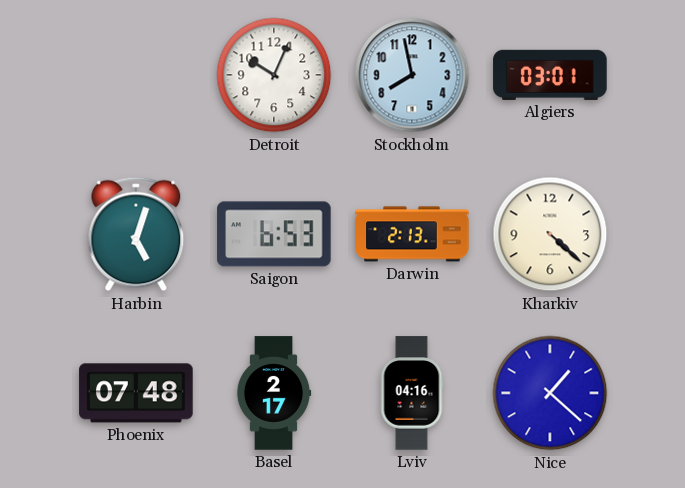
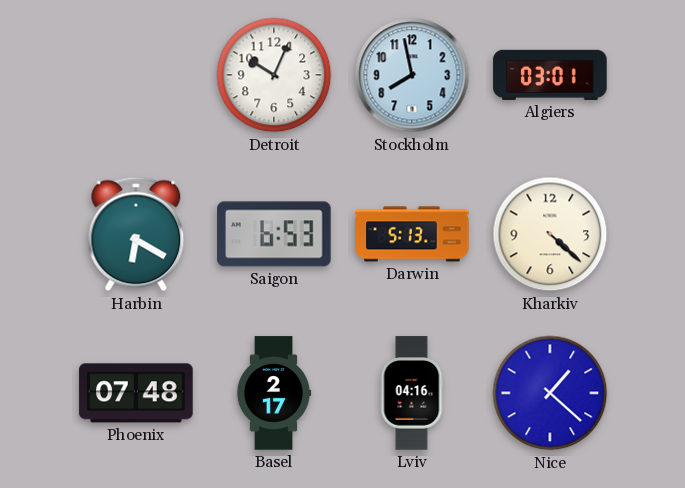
Harbin: 5:03 -> 6:20
Darwin: 2:13 -> 5:13
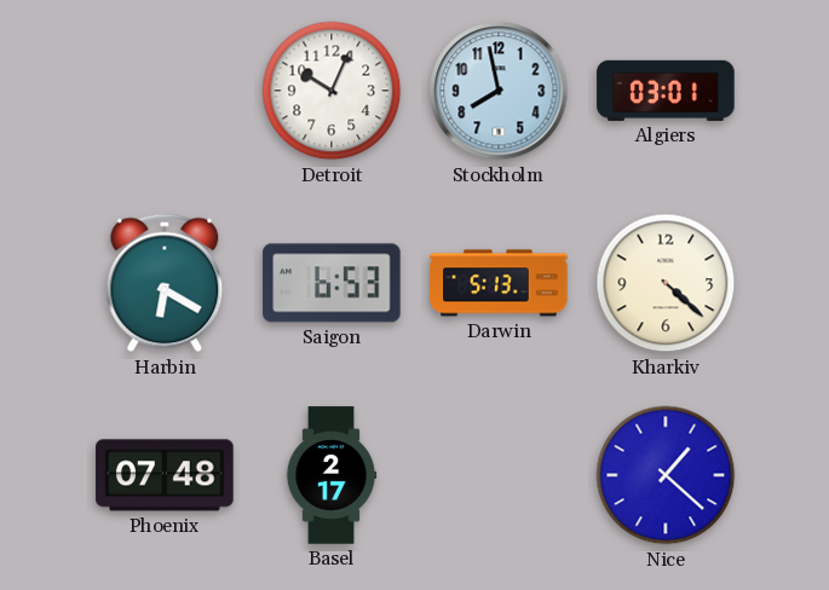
Lviv: 04:16 -> none
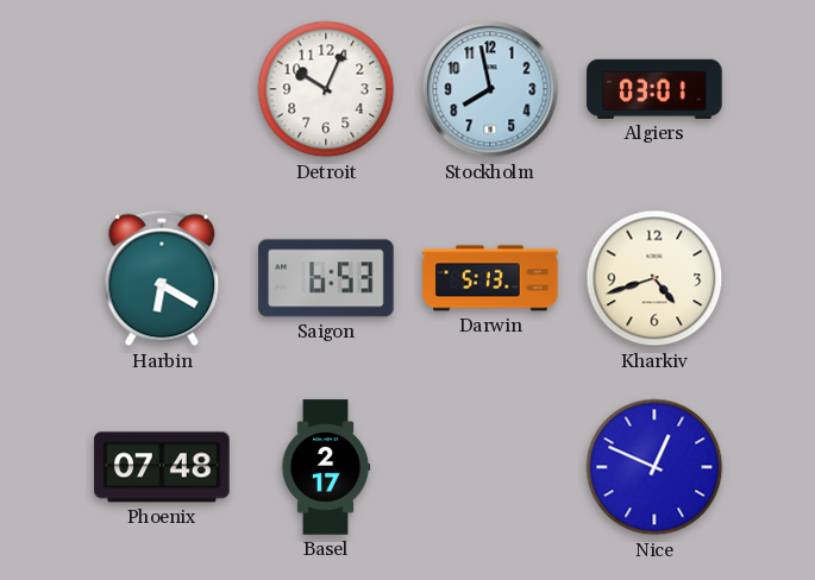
Kharkiv: 4:22 -> 4:42
Nice: 1:22 -> 12:49
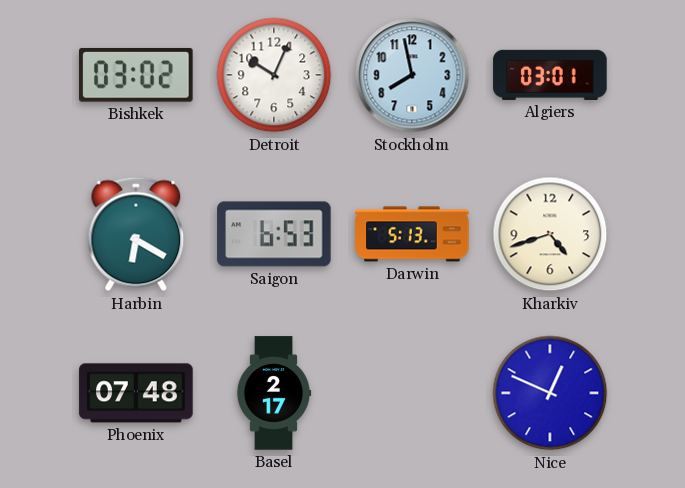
Bishkek: none -> 03:02
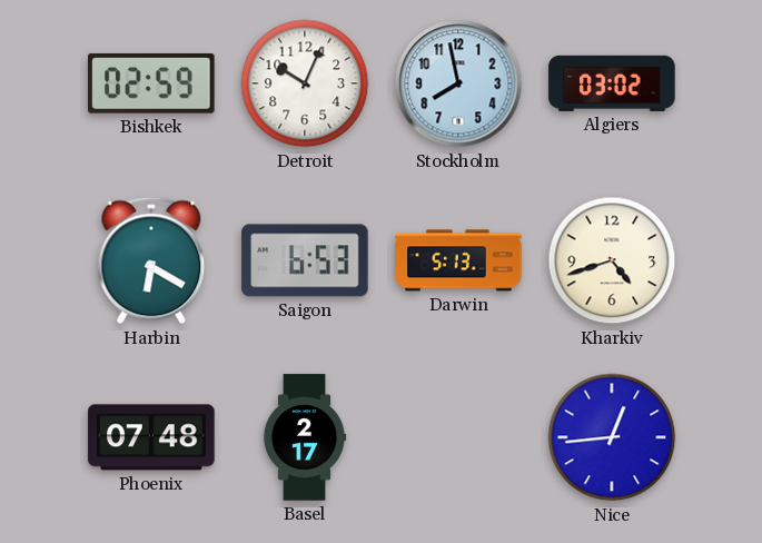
Bishkek: 03:02 -> 02:59
Algiers: 03:01 -> 03:02
Nice: 12:49 -> 12:44
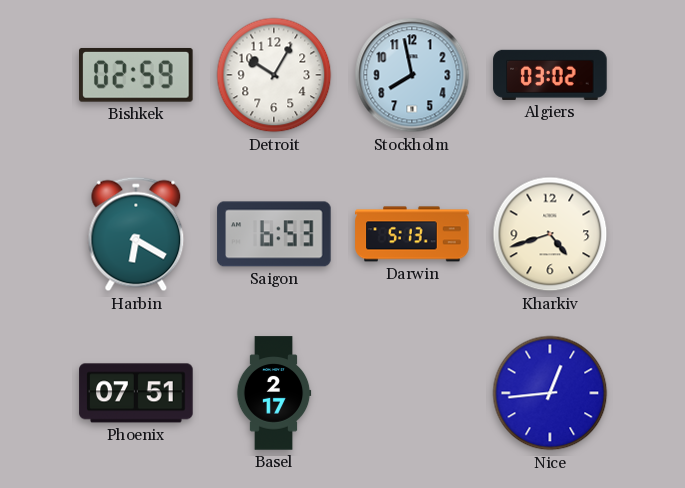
Detroit: 10:04 -> 10:05
Phoenix: 07:48 -> 07:51
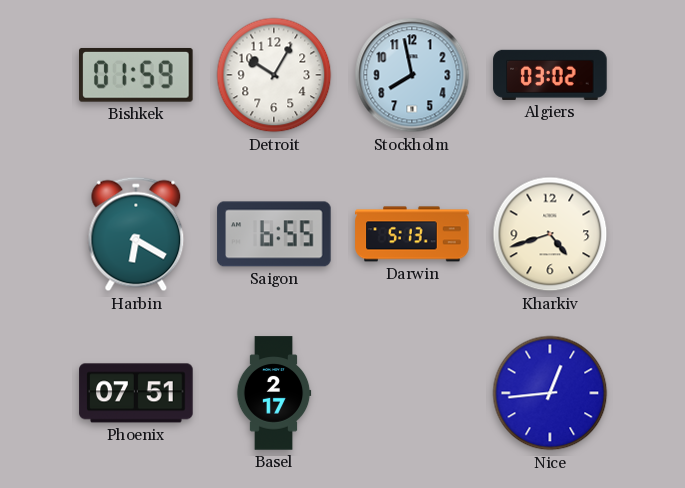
Bishkek: 02:59 -> 01:59
Saigon: 6:53 -> 6:55
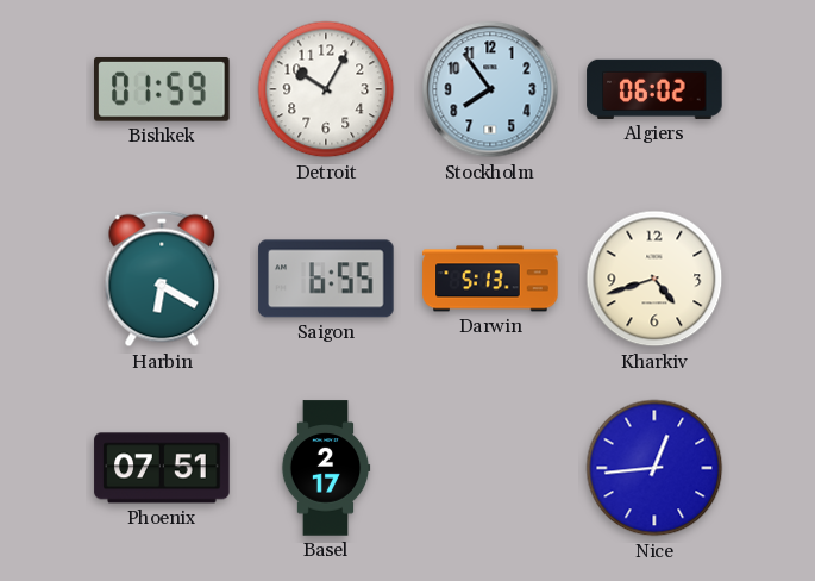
Stockholm: 7:58 -> 7:54
Algiers: 03:02 -> 06:02
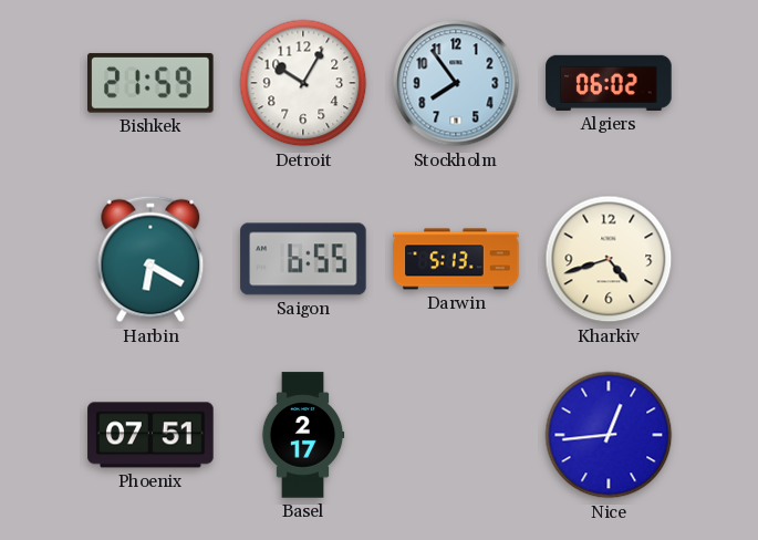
Bishkek: 01:59 -> 21:59
